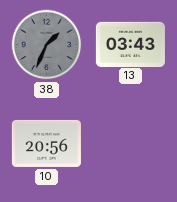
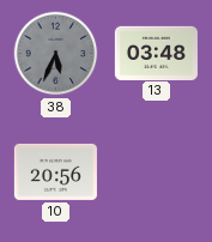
38: 1:34 -> 5:34
13: 03:43 -> 03:48
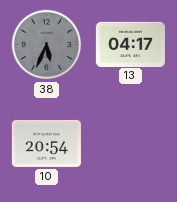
13: 03:48 -> 04:17
10: 20:56 -> 20:54
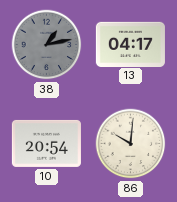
38: 5:34 -> 1:13
86: none -> 10:01
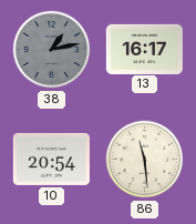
13: 04:17 -> 16:17
86: 10:01 -> 11:29
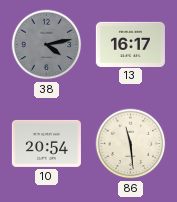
38: 1:13 -> 4:13
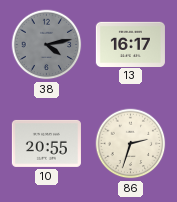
10: 20:54 -> 20:55
86: 11:29 -> 2:33
